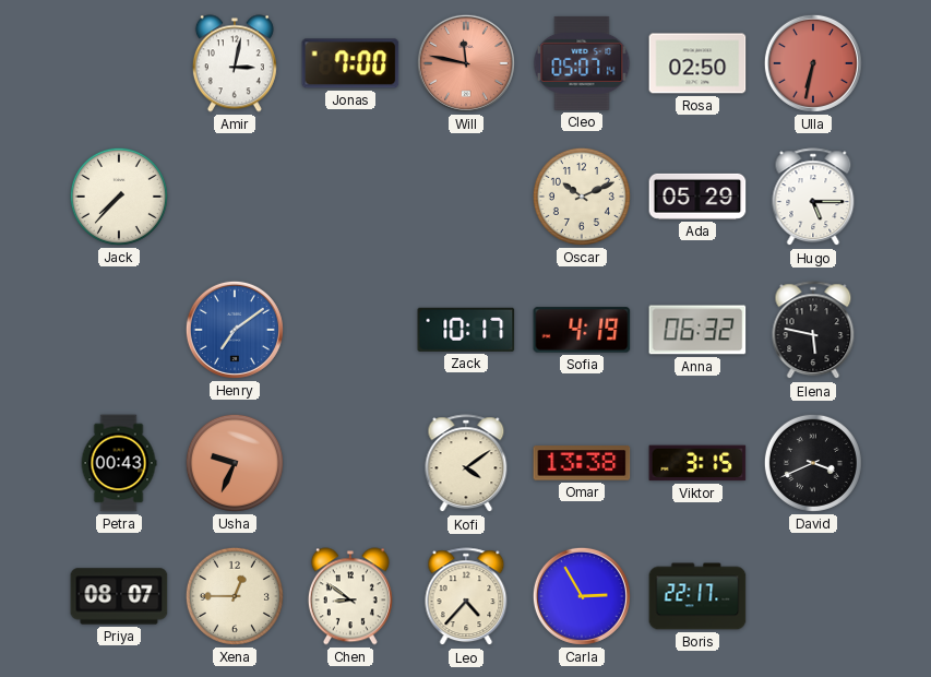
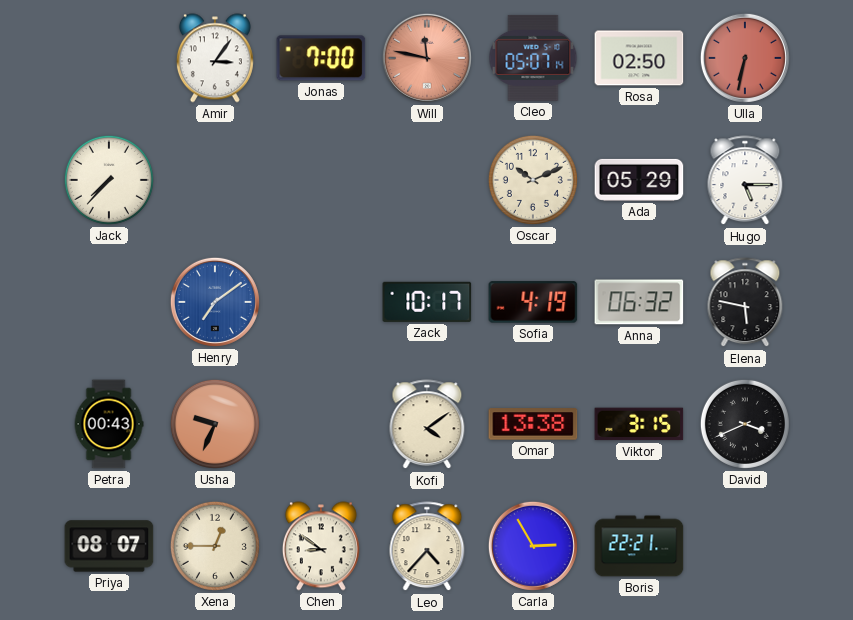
Amir: 3:02 -> 3:06
Boris: 22:17 -> 22:21
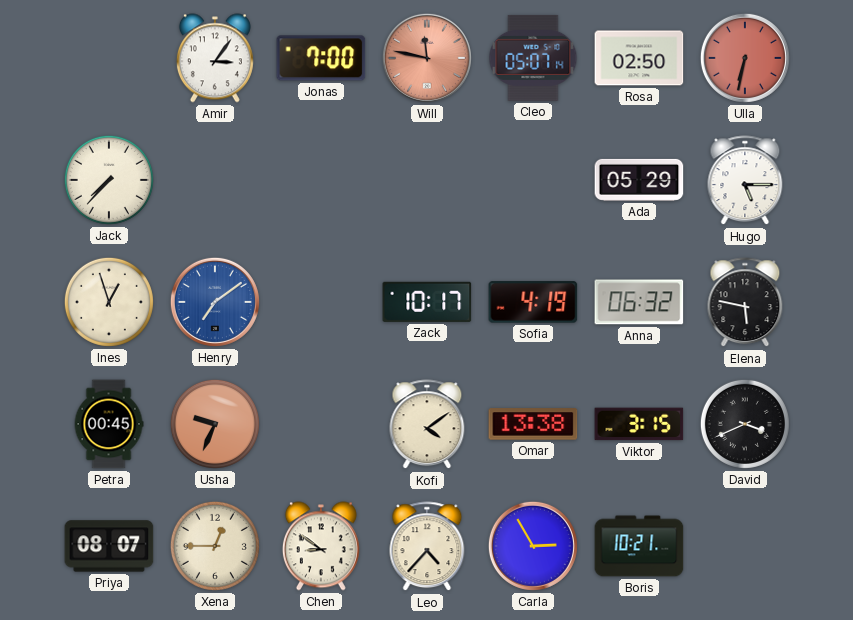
Oscar: 10:11 -> none
Ines: none -> 12:57
Petra: 00:43 -> 00:45
Boris: 22:21 -> 10:21
